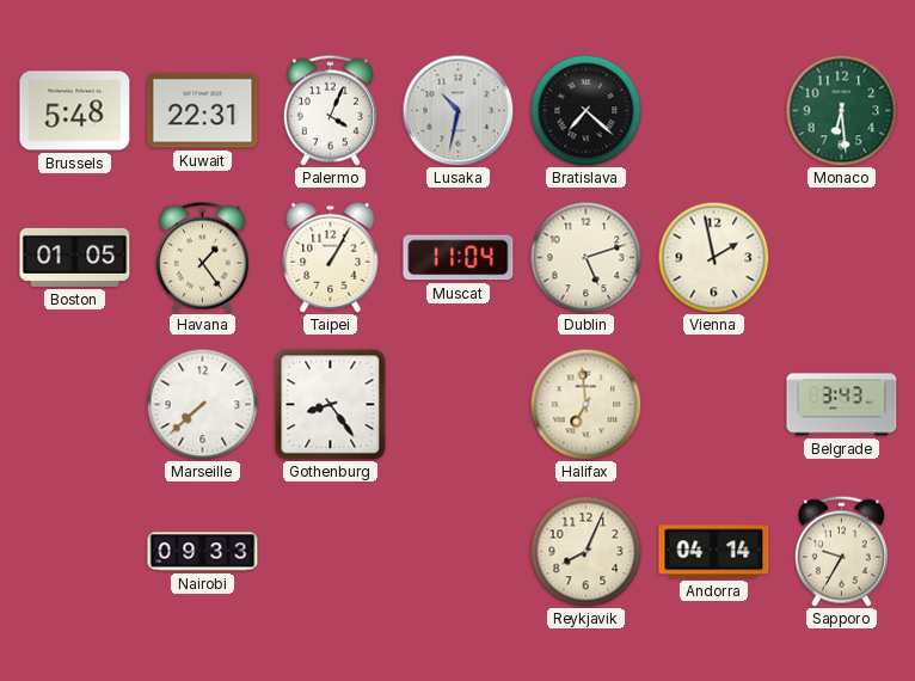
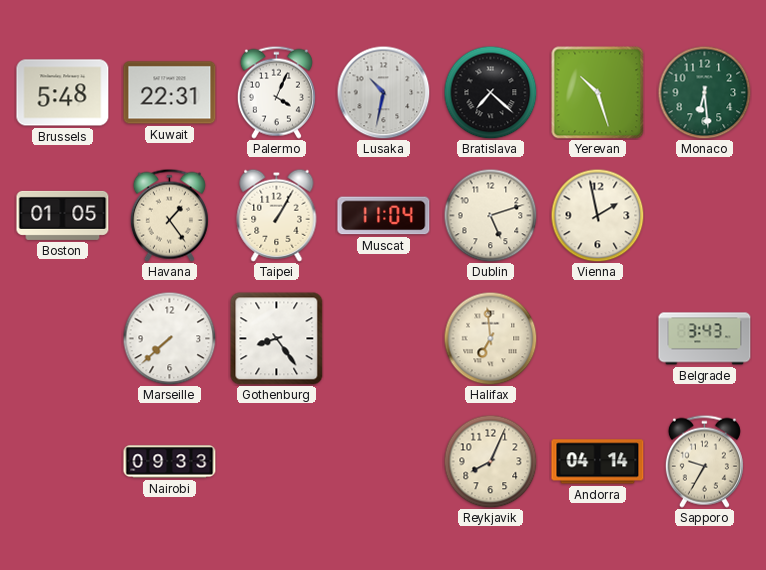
Yerevan: none -> 10:27
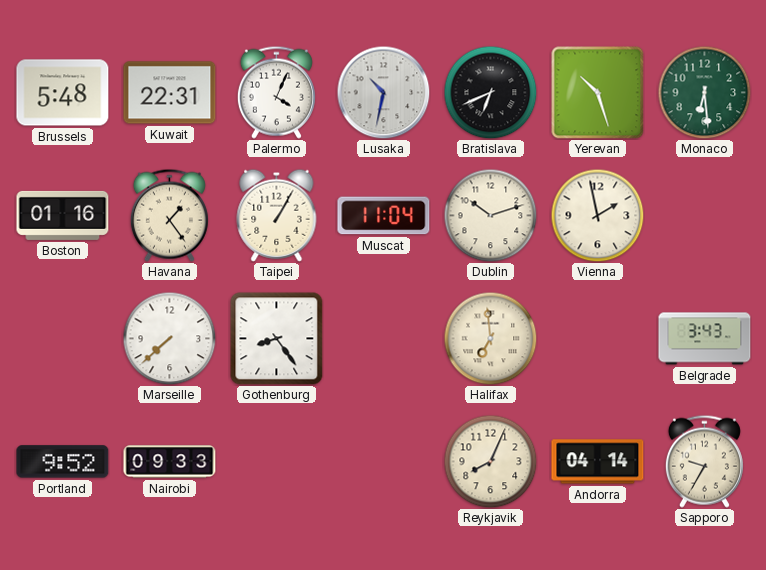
Bratislava: 7:22 -> 6:41
Boston: 01:05 -> 01:16
Dublin: 5:12 -> 10:12
Portland: none -> 9:52
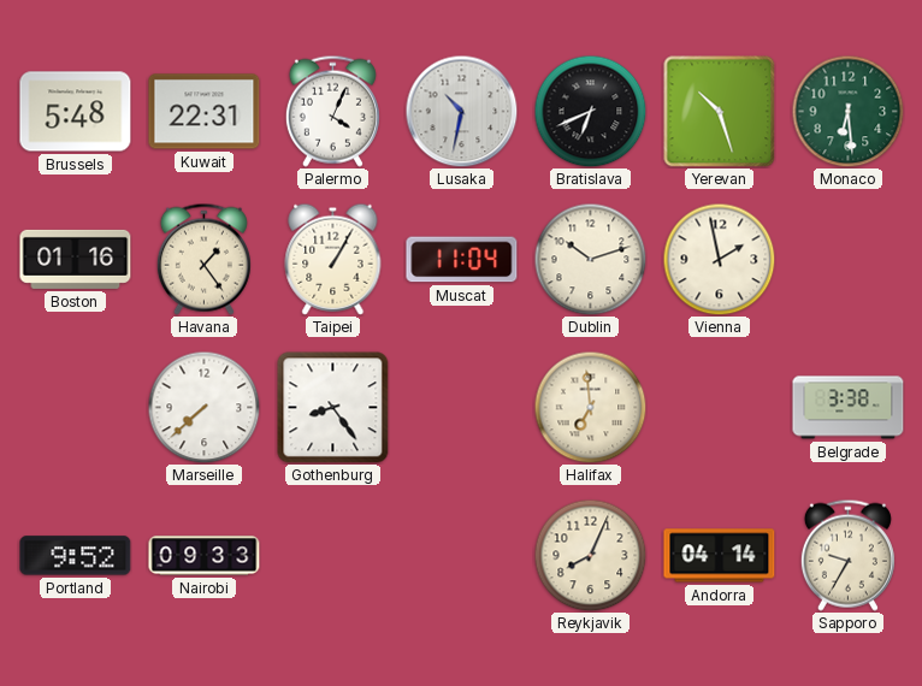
Belgrade: 3:43 -> 3:38
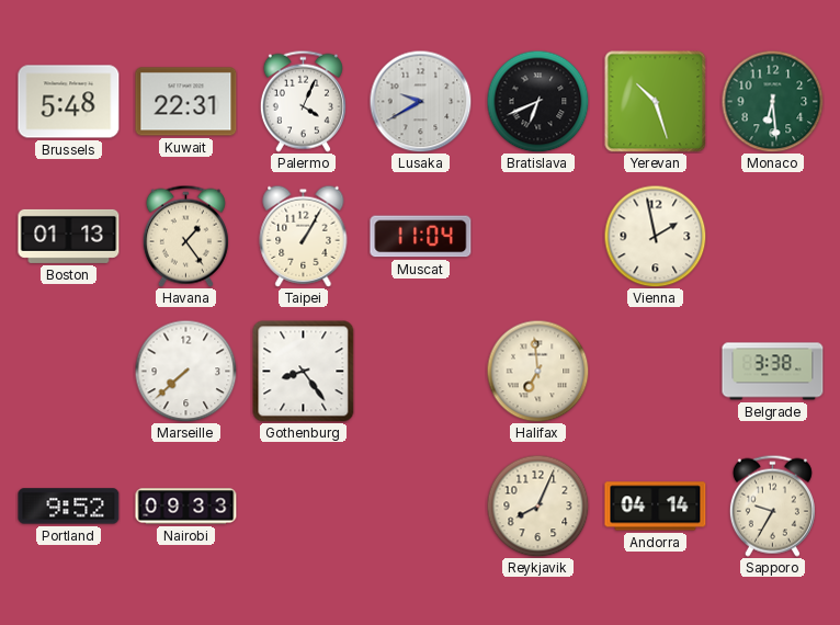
Lusaka: 10:32 -> 9:40
Boston: 01:16 -> 01:13
Dublin: 10:12 -> none
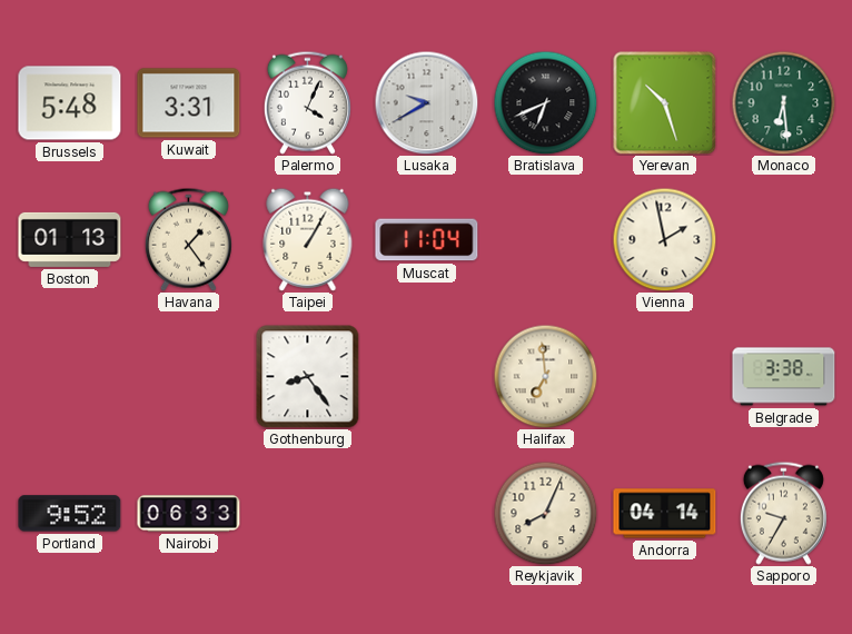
Kuwait: 22:31 -> 3:31
Marseille: 7:38 -> none
Nairobi: 09:33 -> 06:33
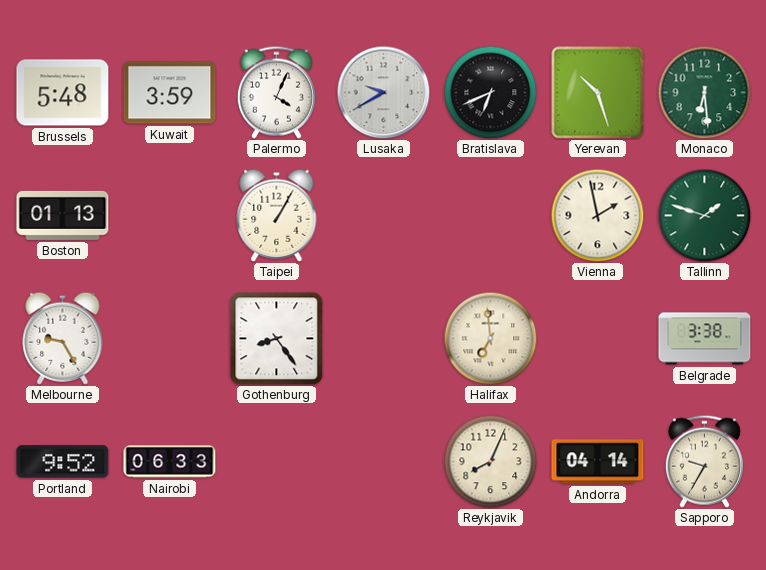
Kuwait: 3:31 -> 3:59
Havana: 1:24 -> none
Muscat: 11:04 -> none
Tallinn: none -> 1:48
Melbourne: none -> 9:25
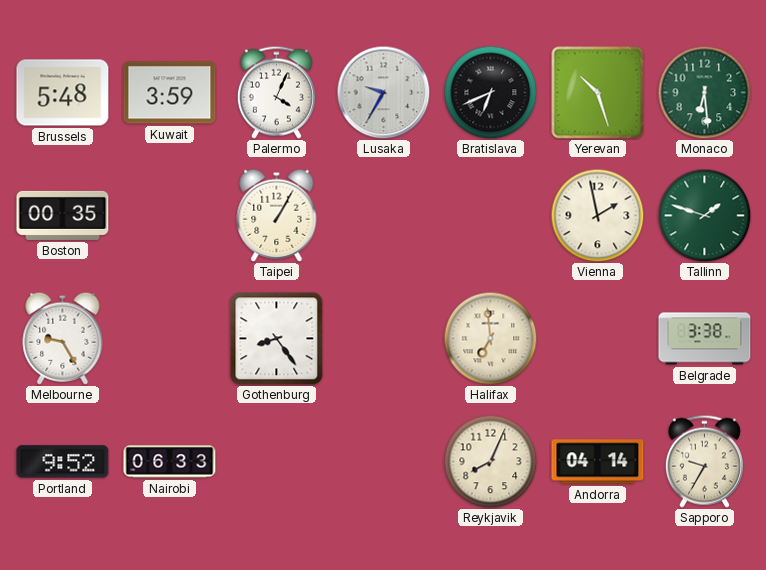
Lusaka: 9:40 -> 9:35
Boston: 01:13 -> 00:35
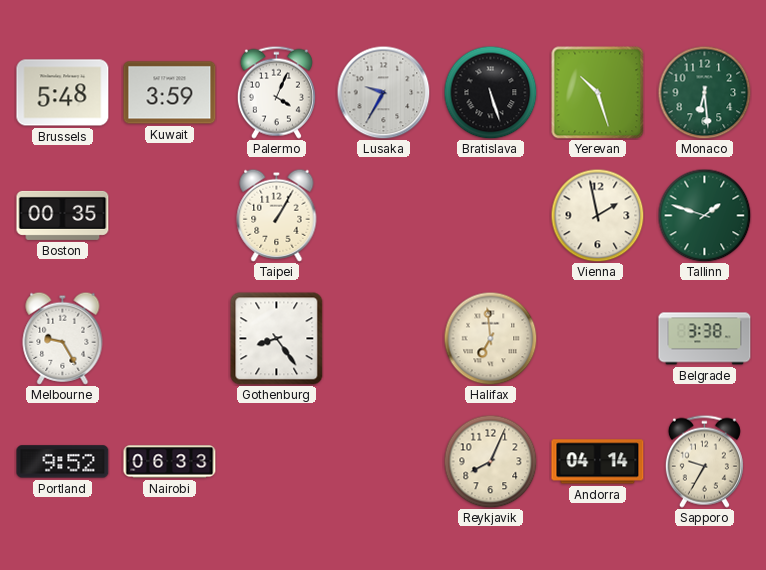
Bratislava: 6:41 -> 5:27
